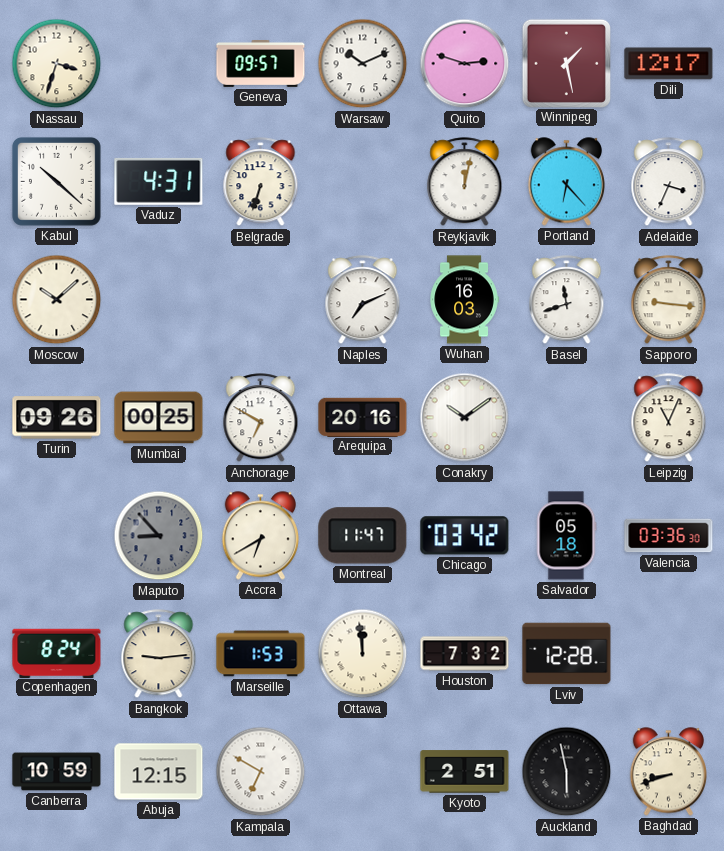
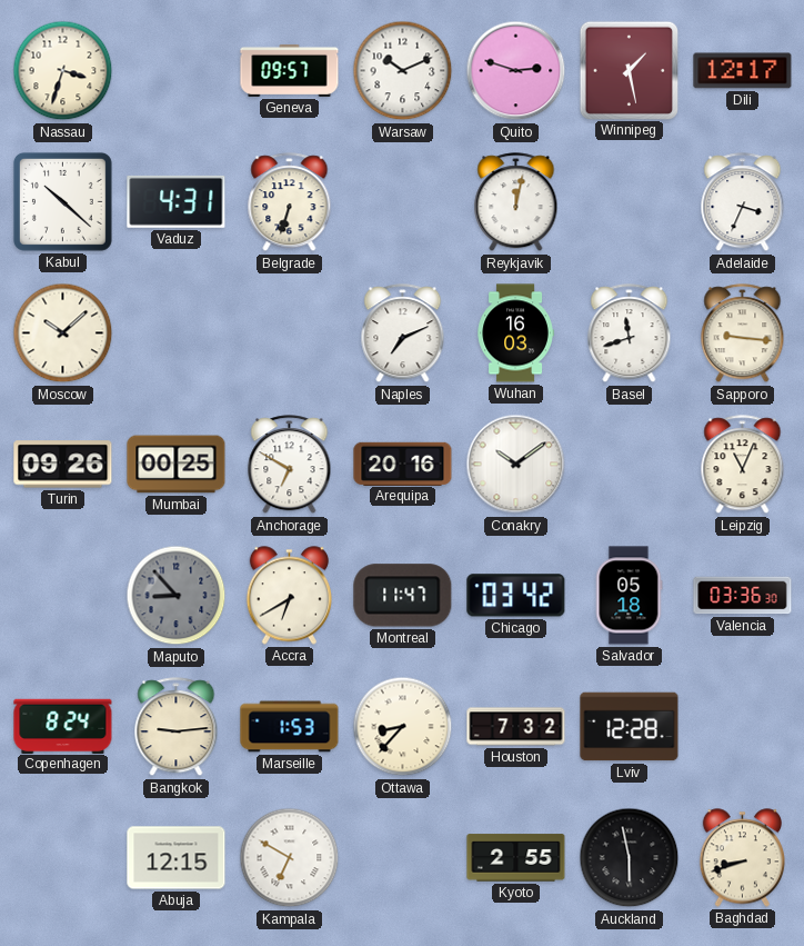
Portland: 6:23 -> none
Ottawa: 11:59 -> 8:37
Canberra: 10:59 -> none
Kyoto: 2:51 -> 2:55
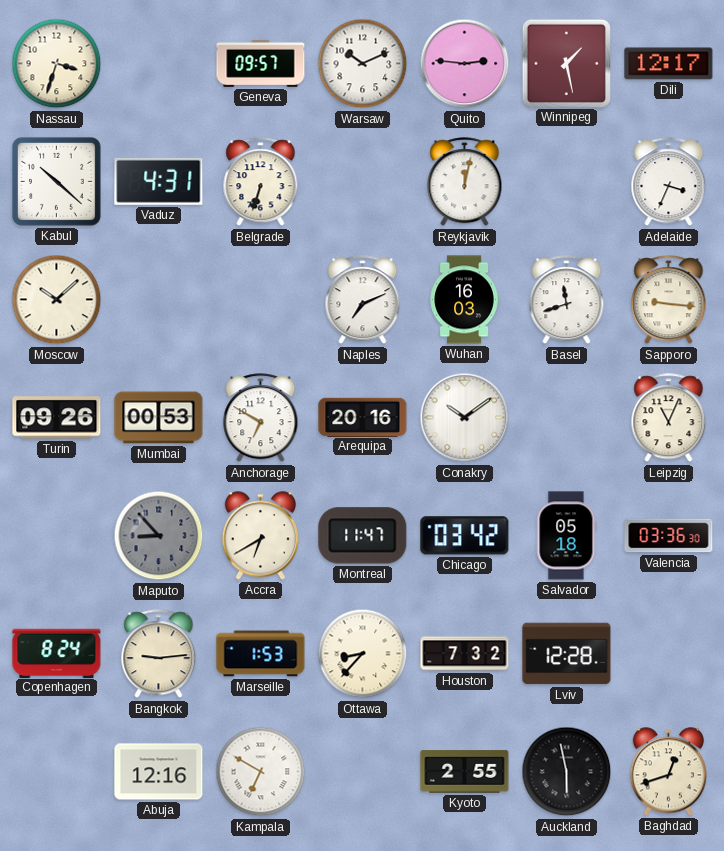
Quito: 2:48 -> 2:46
Mumbai: 00:25 -> 00:53
Abuja: 12:15 -> 12:16
Baghdad: 8:42 -> 12:42
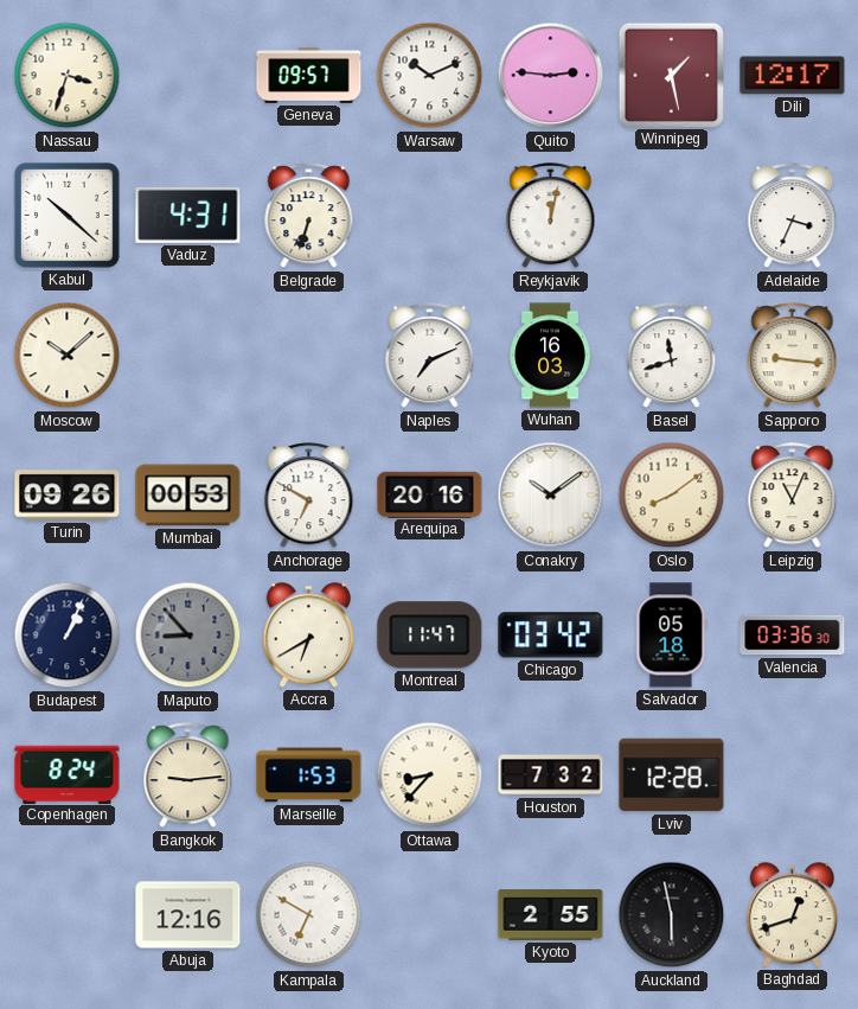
Oslo: none -> 8:09
Budapest: none -> 1:04
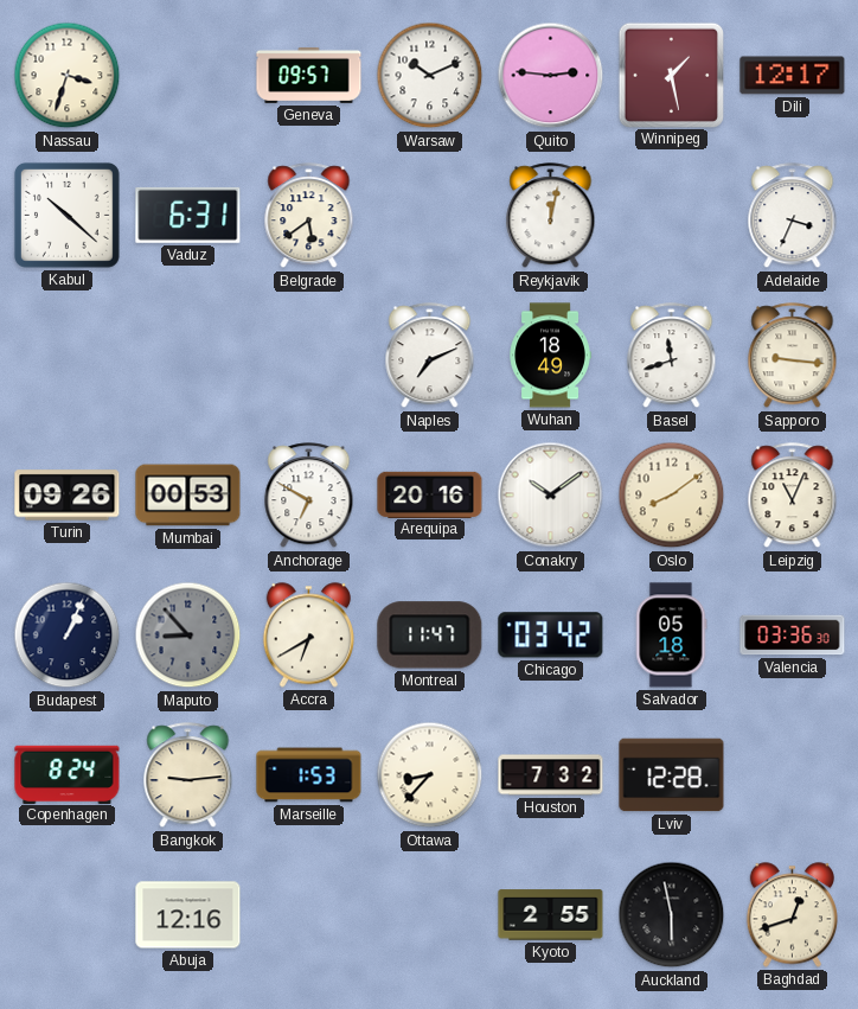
Vaduz: 4:31 -> 6:31
Belgrade: 6:33 -> 5:39
Moscow: 10:08 -> none
Wuhan: 16:03 -> 18:49
Kampala: 6:50 -> none
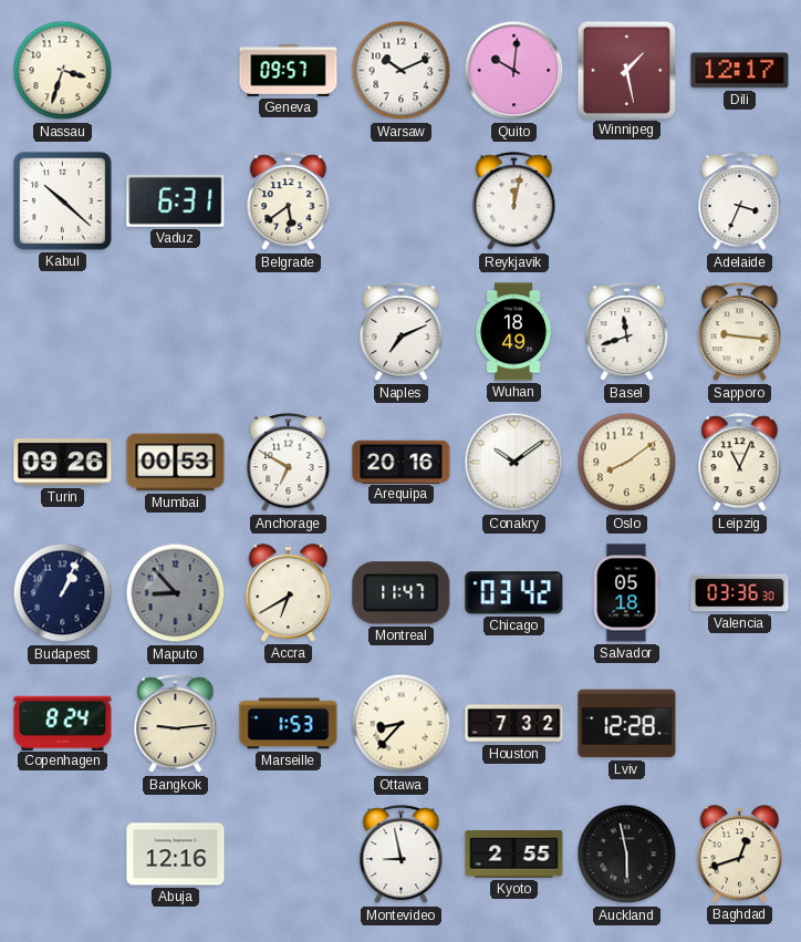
Quito: 2:46 -> 10:01
Montevideo: none -> 8:58
